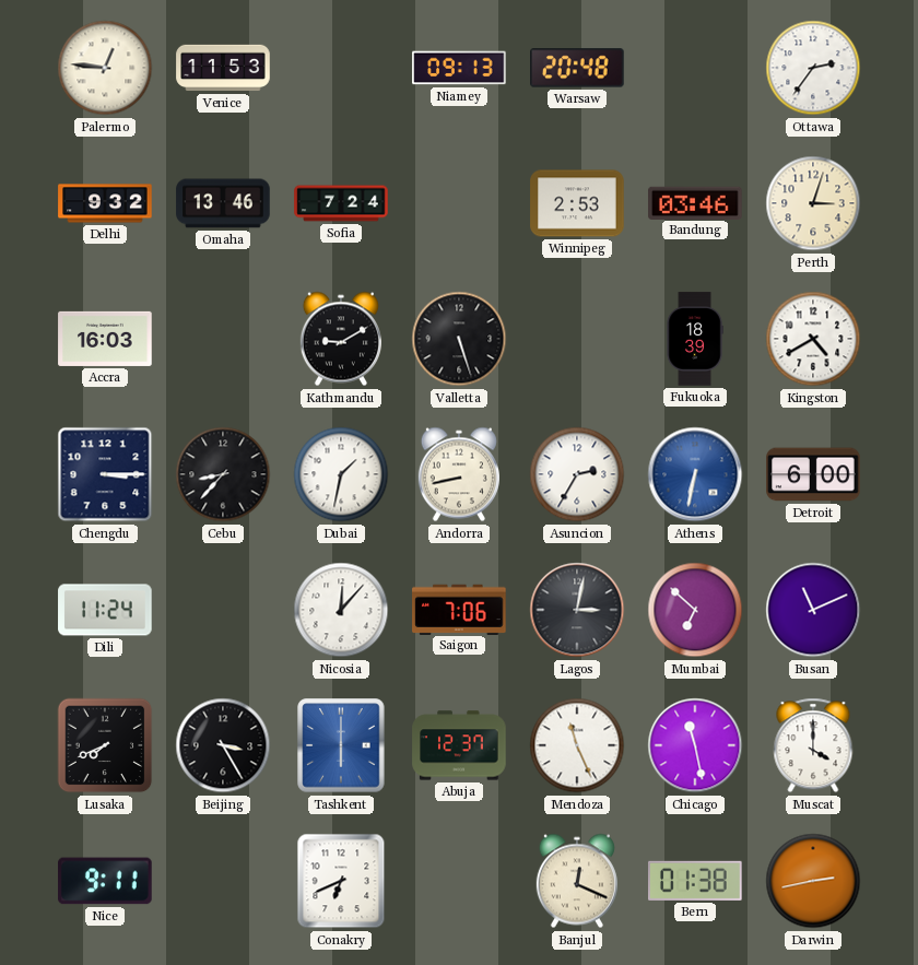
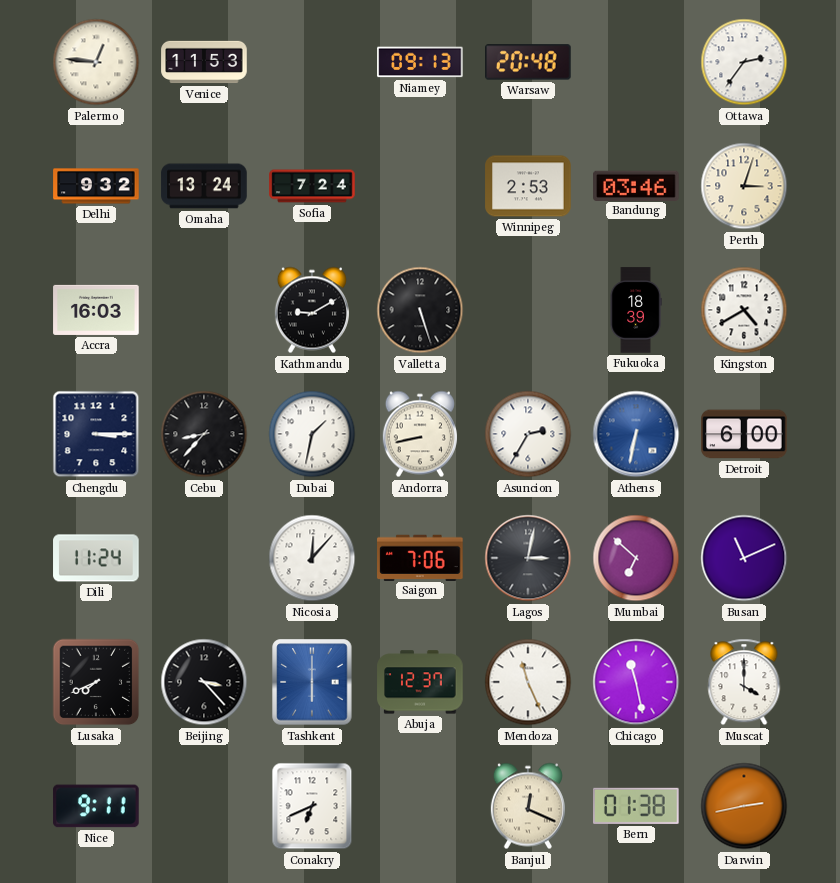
Omaha: 13:46 -> 13:24
Beijing: 3:25 -> 3:23
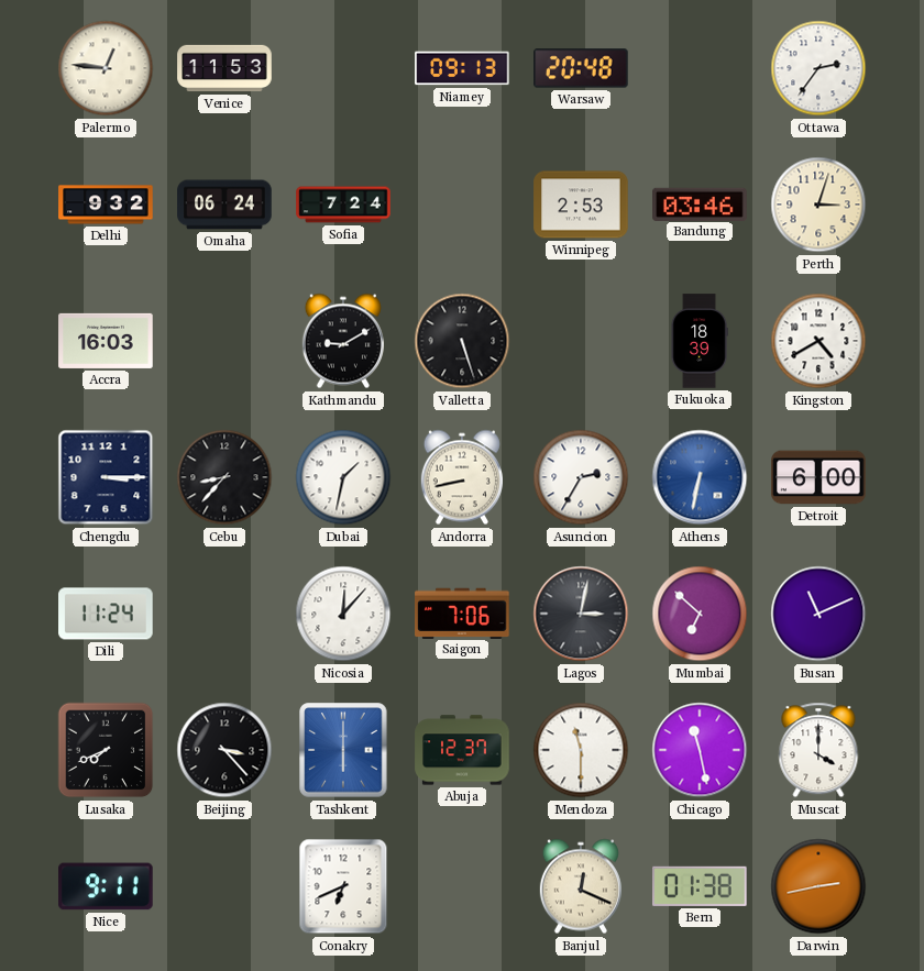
Omaha: 13:24 -> 06:24
Mendoza: 11:26 -> 11:30
